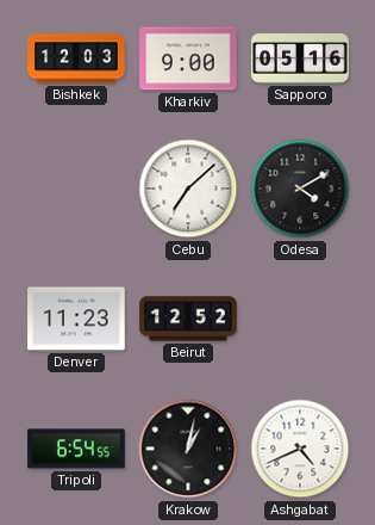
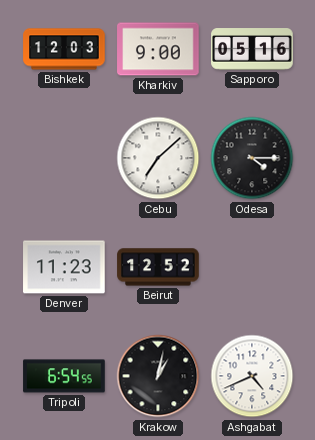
Odesa: 4:10 -> 4:15
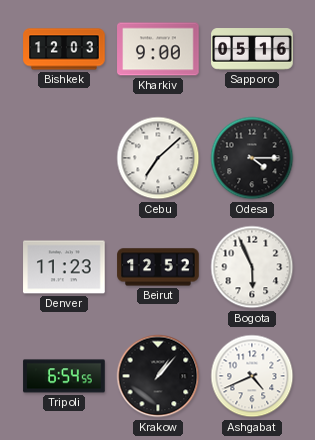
Bogota: none -> 5:56
Krakow: 1:02 -> 1:07
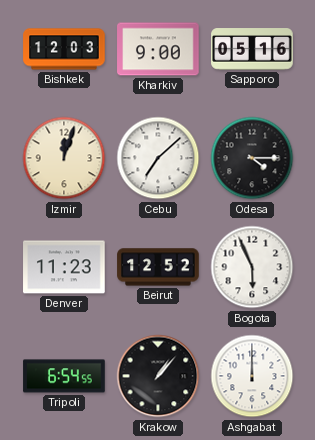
Izmir: none -> 12:03
Ashgabat: 4:41 -> 12:00
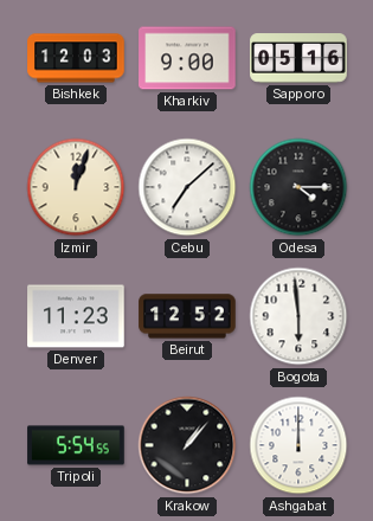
Bogota: 5:56 -> 5:59
Tripoli: 6:54 -> 5:54
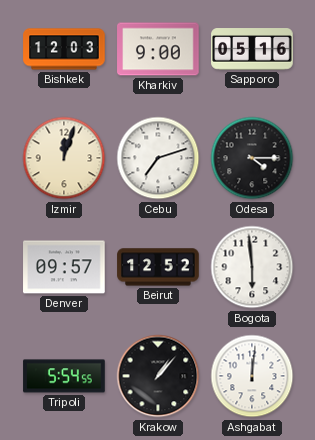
Cebu: 7:08 -> 7:12
Denver: 11:23 -> 09:57
Ashgabat: 12:00 -> 12:01
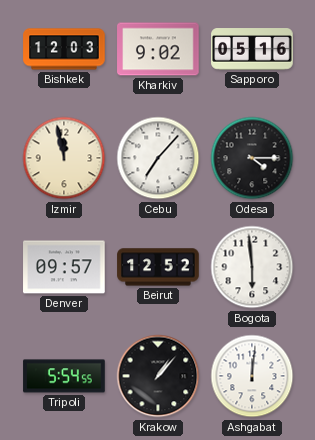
Kharkiv: 9:00 -> 9:02
Izmir: 12:03 -> 11:58
Cebu: 7:12 -> 7:07
